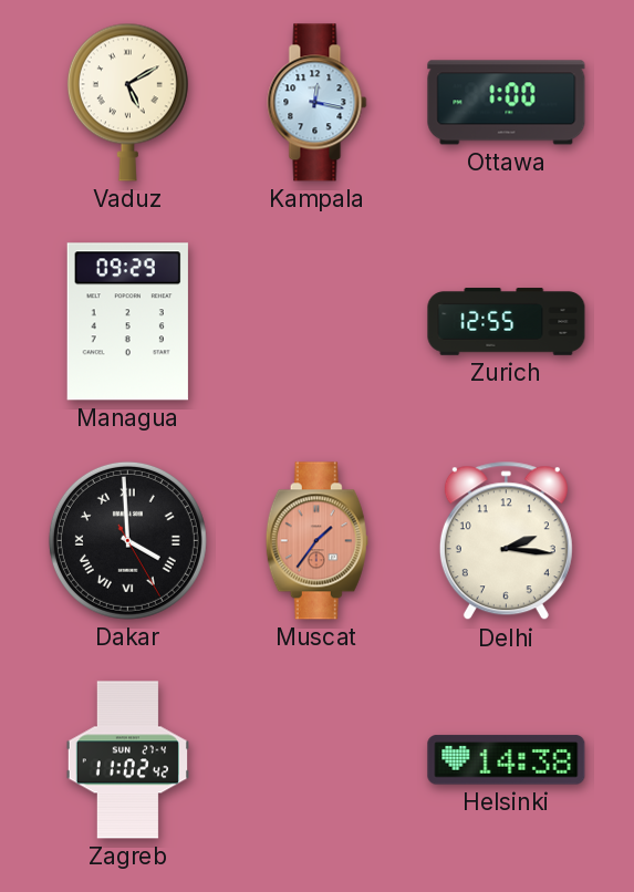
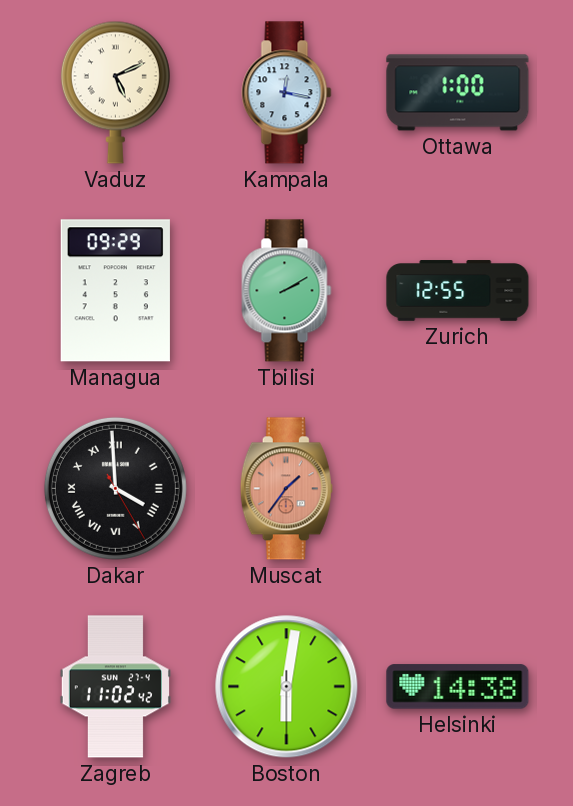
Vaduz: 5:10 -> 5:11
Tbilisi: none -> 2:10
Delhi: 2:16 -> none
Boston: none -> 6:01
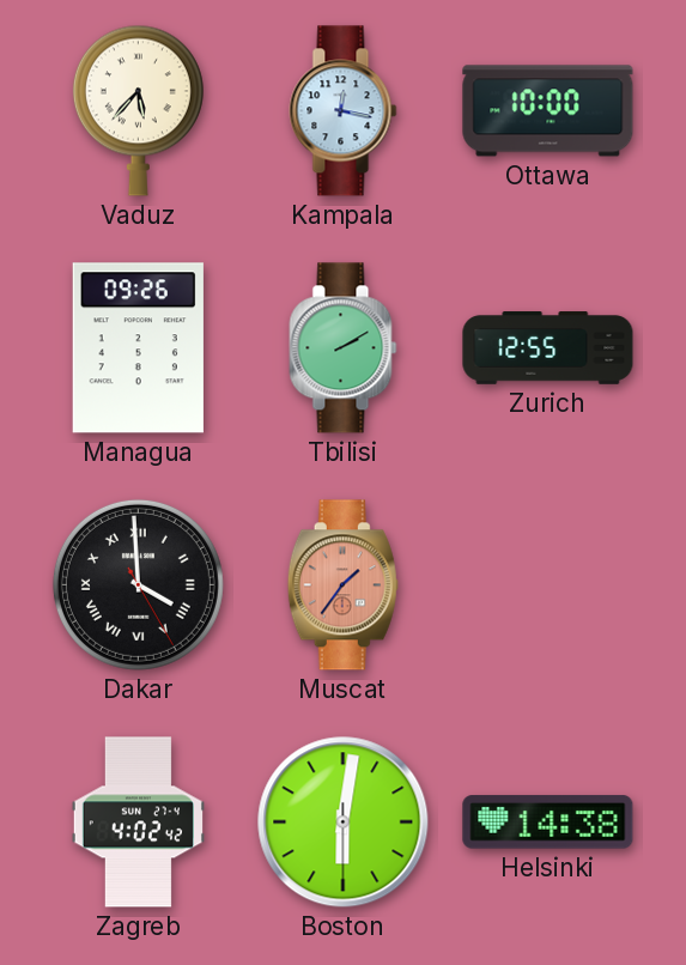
Vaduz: 5:11 -> 5:37
Ottawa: 1:00 -> 10:00
Managua: 09:29 -> 09:26
Zagreb: 11:02 -> 4:02
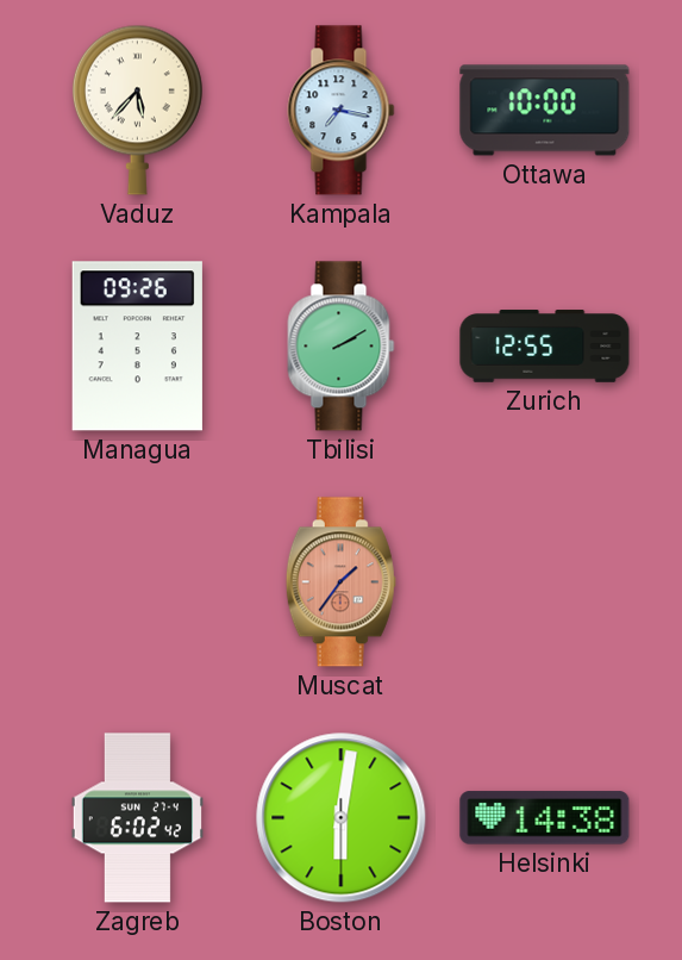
Kampala: 12:17 -> 7:17
Dakar: 3:59 -> none
Zagreb: 4:02 -> 6:02
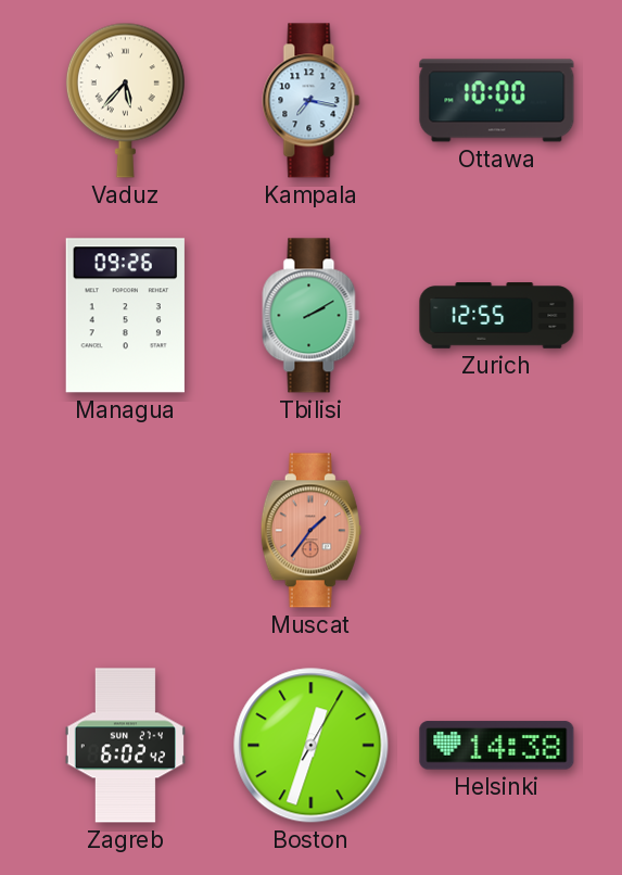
Boston: 6:01 -> 12:33
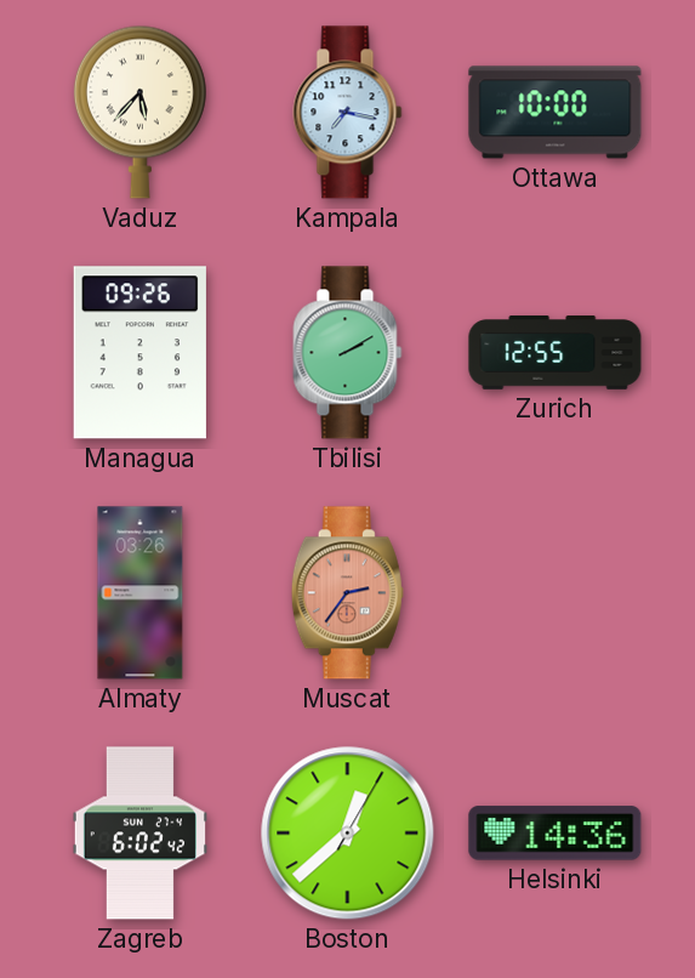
Almaty: none -> 03:26
Muscat: 1:36 -> 2:36
Boston: 12:33 -> 12:38
Helsinki: 14:38 -> 14:36
